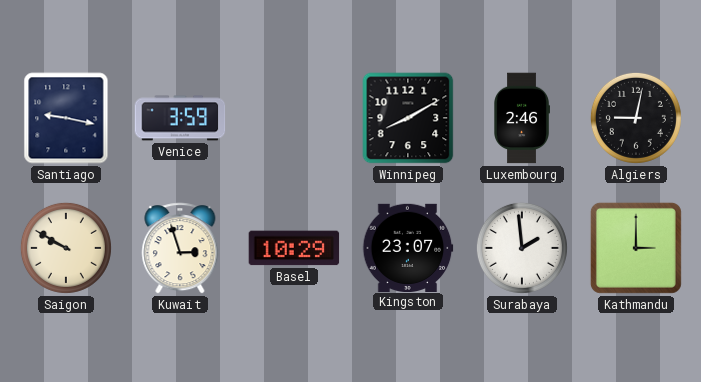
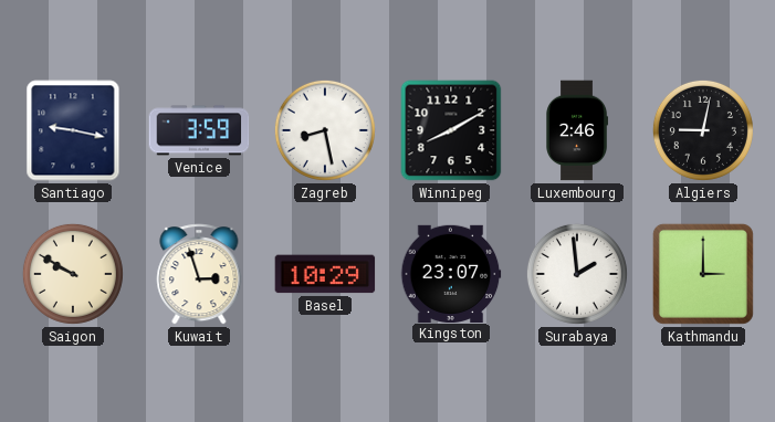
Zagreb: none -> 8:28
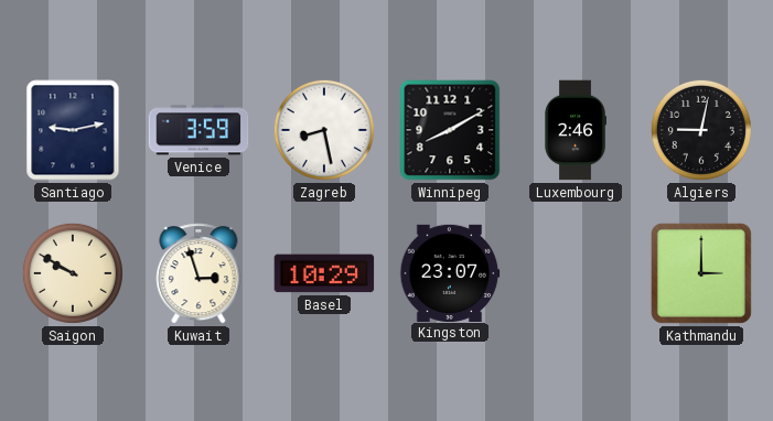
Santiago: 9:17 -> 9:13
Surabaya: 1:59 -> none
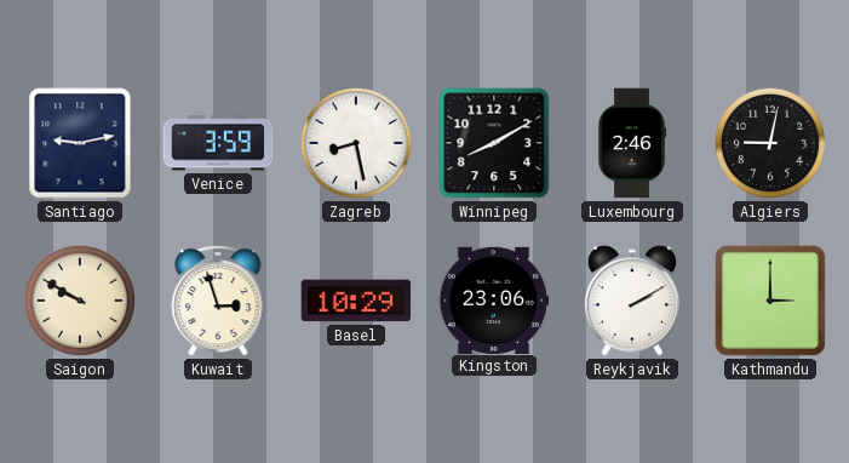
Kingston: 23:07 -> 23:06
Reykjavik: none -> 2:10
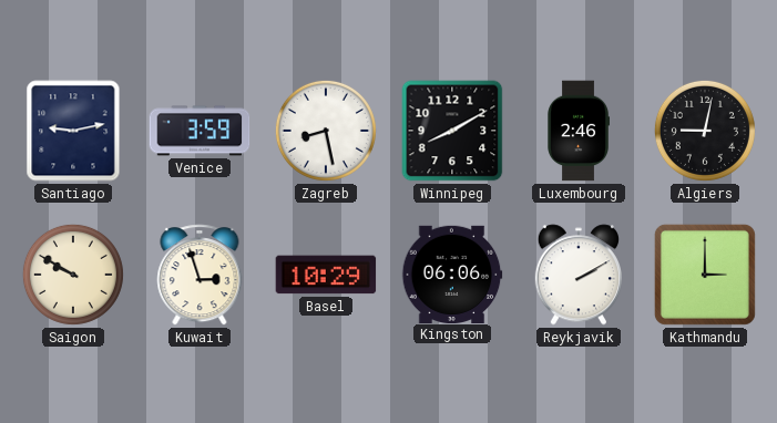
Kingston: 23:06 -> 06:06
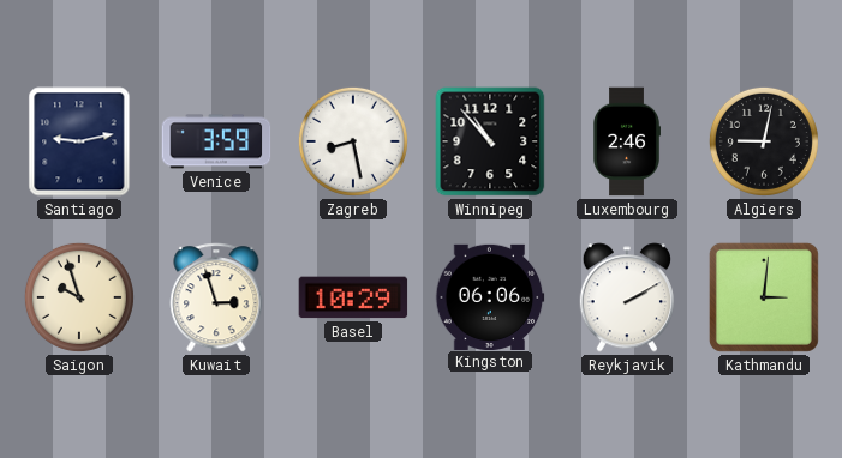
Winnipeg: 8:10 -> 10:53
Saigon: 9:50 -> 9:57
Kathmandu: 3:00 -> 3:01
